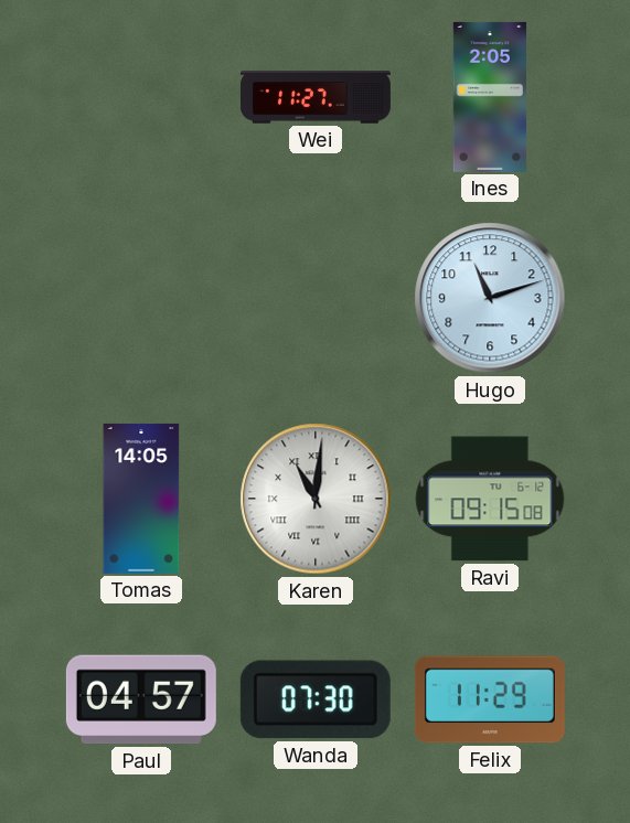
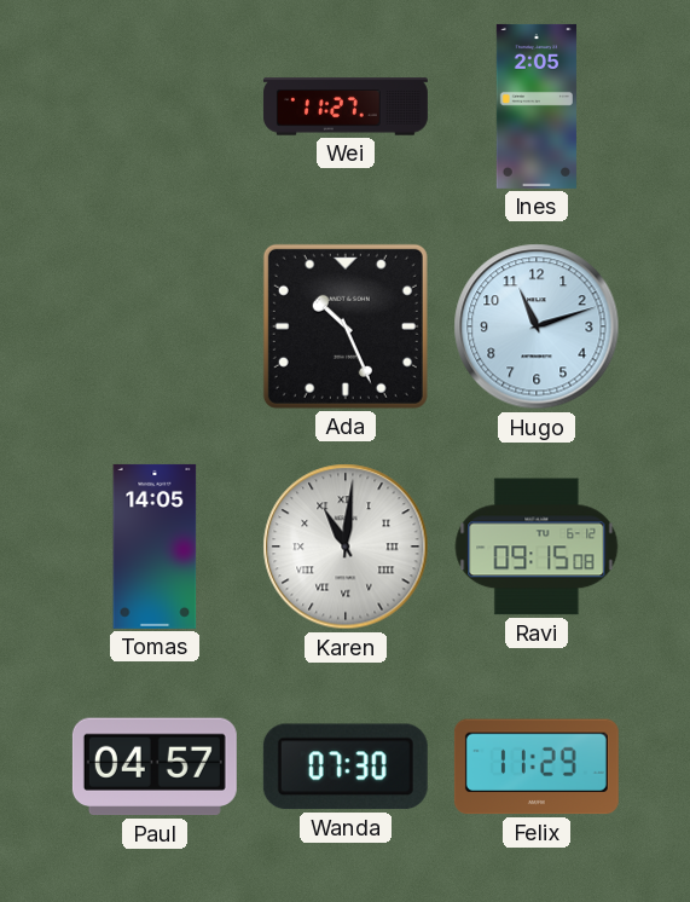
Ada: none -> 10:26
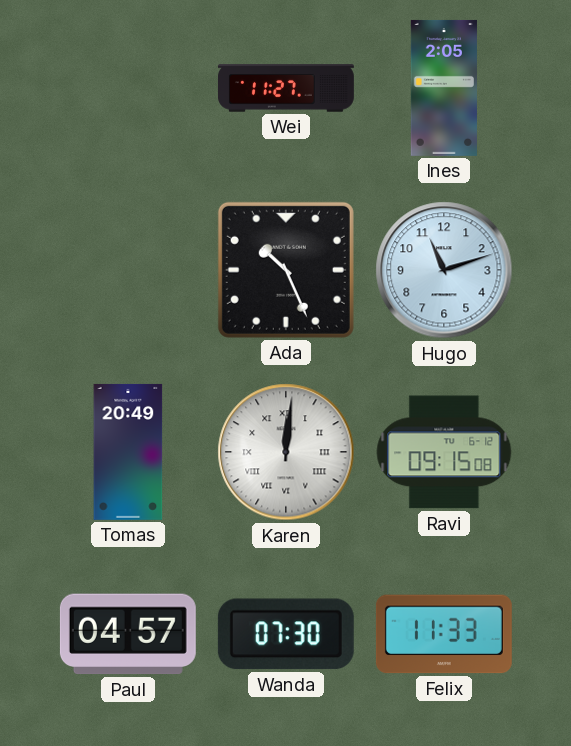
Tomas: 14:05 -> 20:49
Karen: 11:01 -> 12:01
Felix: 11:29 -> 11:33
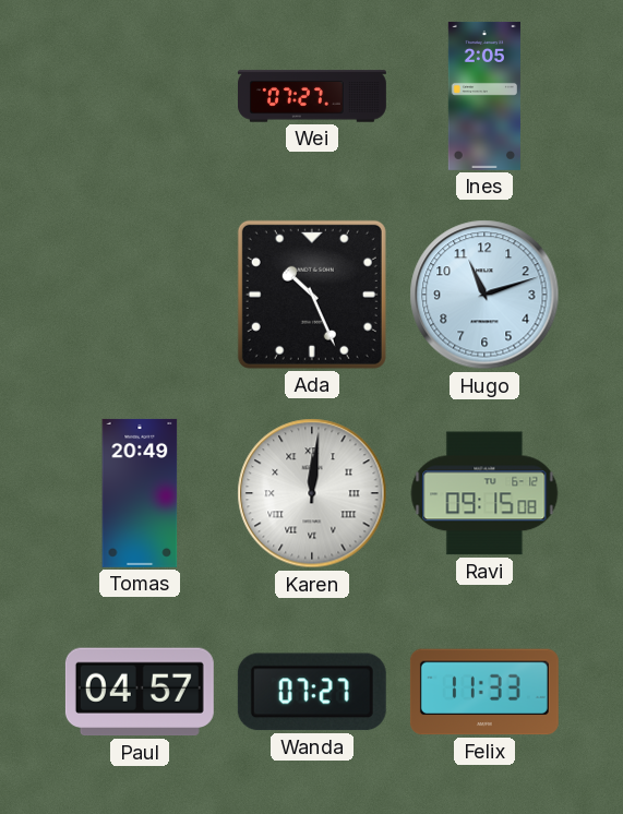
Wei: 11:27 -> 07:27
Wanda: 07:30 -> 07:27
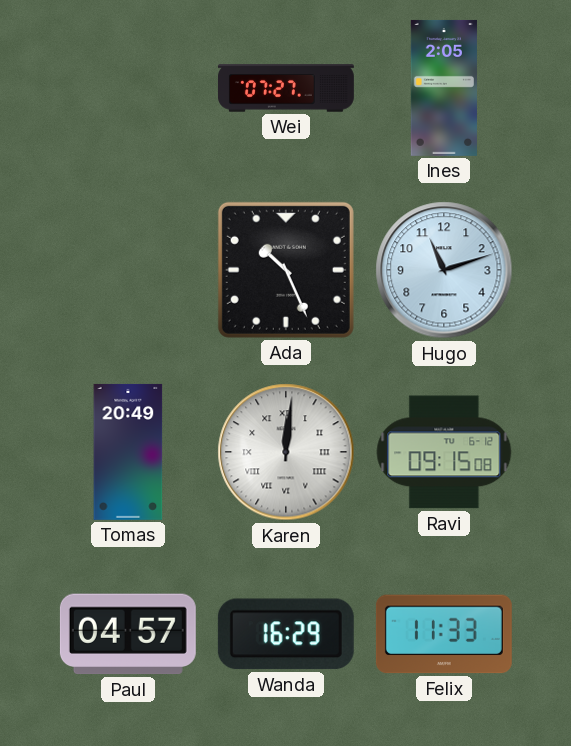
Wanda: 07:27 -> 16:29
